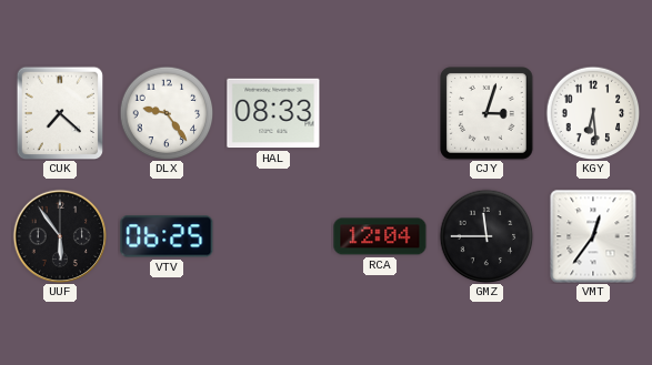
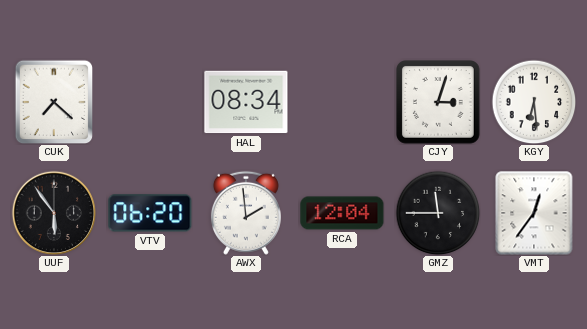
DLX: 9:24 -> none
HAL: 08:33 -> 08:34
VTV: 06:25 -> 06:20
AWX: none -> 1:59
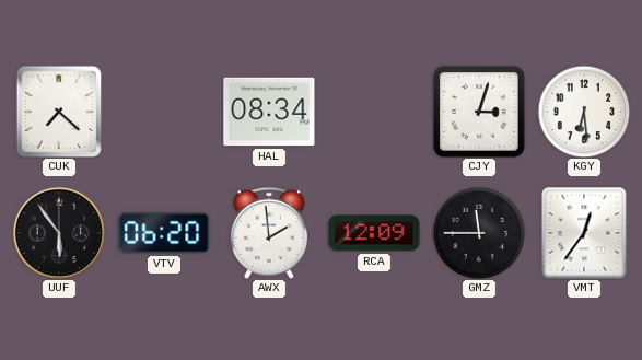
RCA: 12:04 -> 12:09
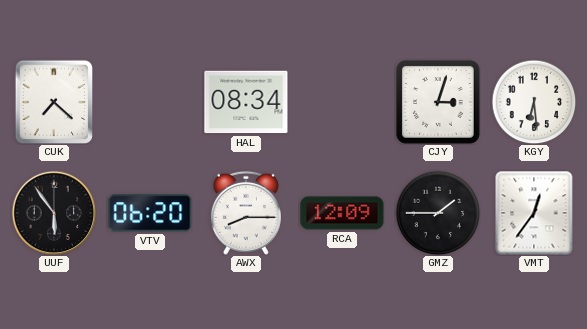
AWX: 1:59 -> 8:15
GMZ: 11:45 -> 1:45
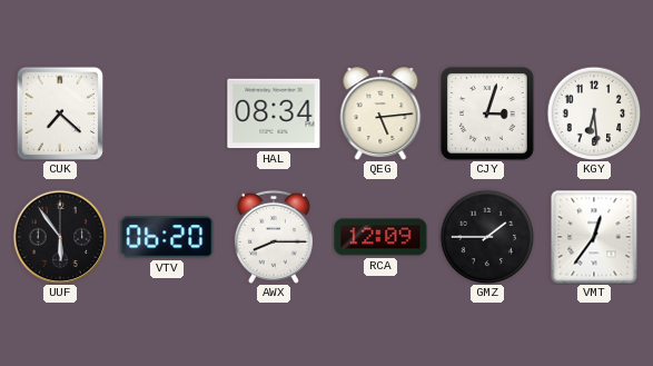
QEG: none -> 5:14
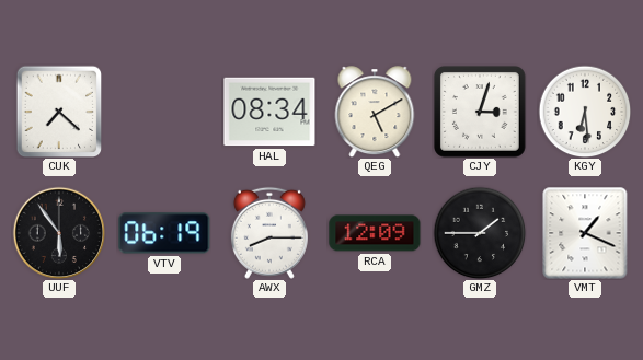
QEG: 5:14 -> 5:10
VTV: 06:20 -> 06:19
VMT: 12:36 -> 1:19
